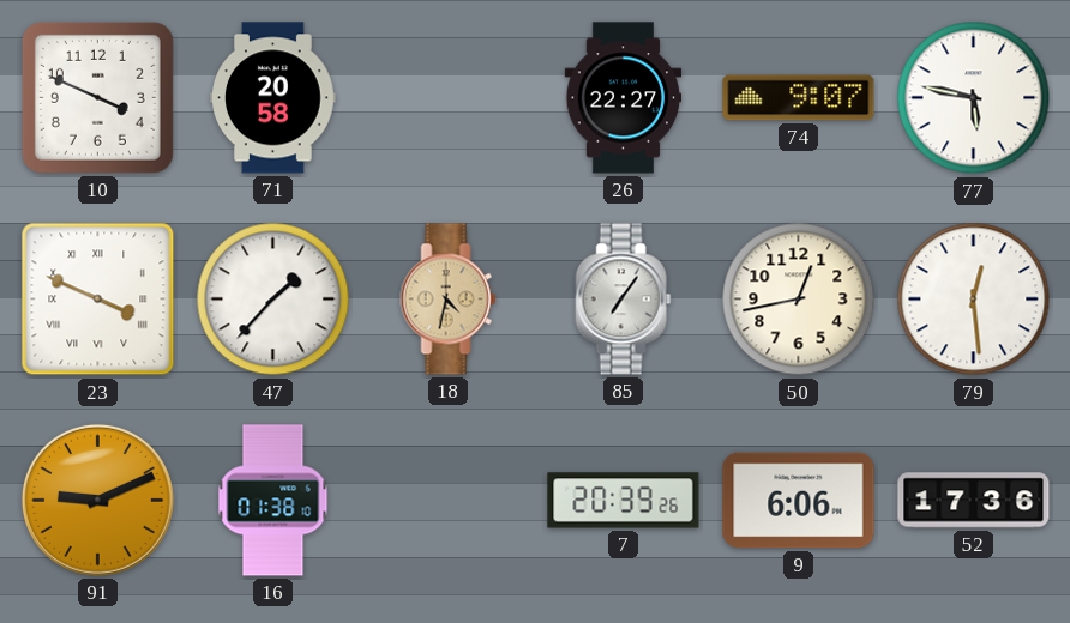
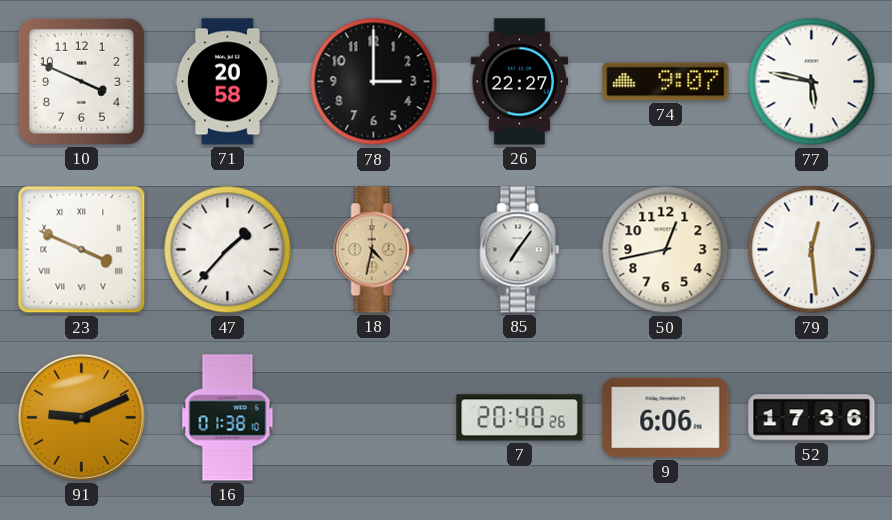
78: none -> 3:00
7: 20:39 -> 20:40
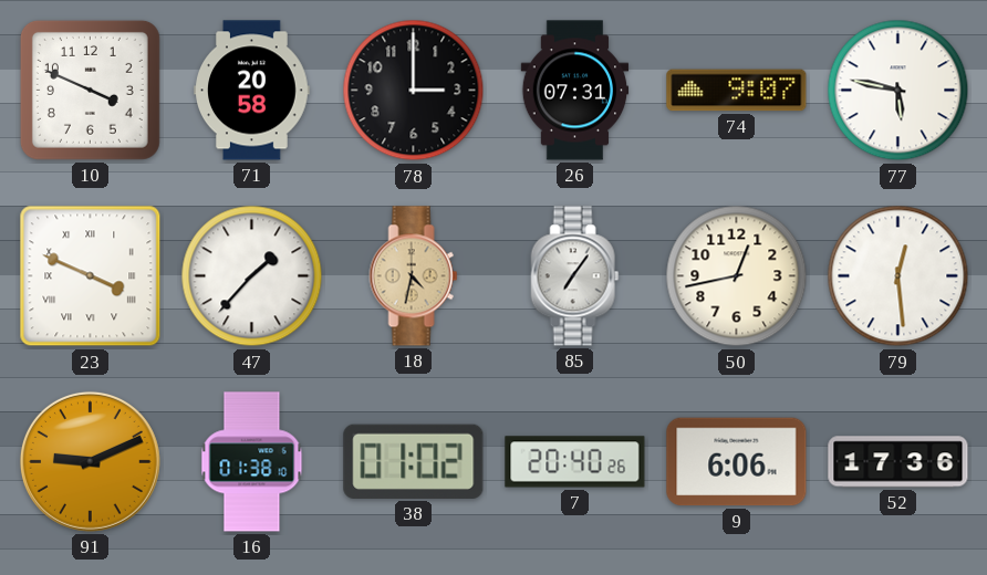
26: 22:27 -> 07:31
38: none -> 01:02
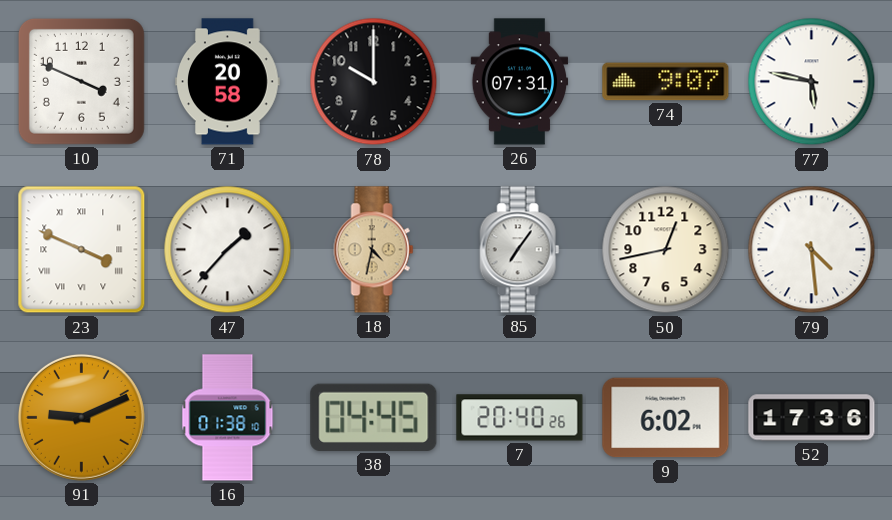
78: 3:00 -> 10:00
79: 12:29 -> 4:29
38: 01:02 -> 04:45
9: 6:06 -> 6:02
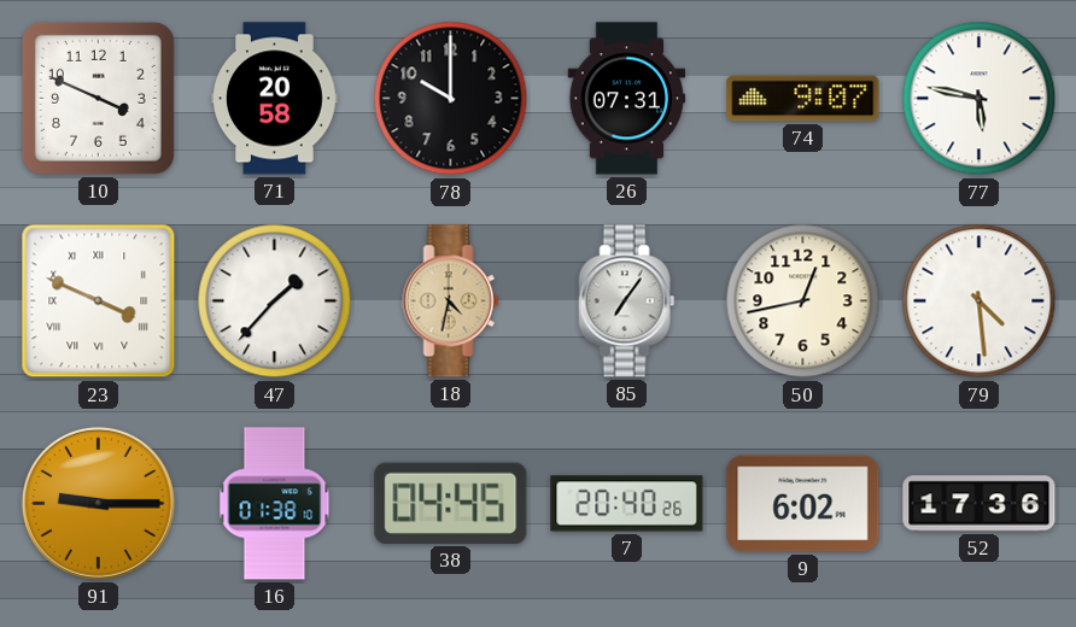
91: 9:11 -> 9:15
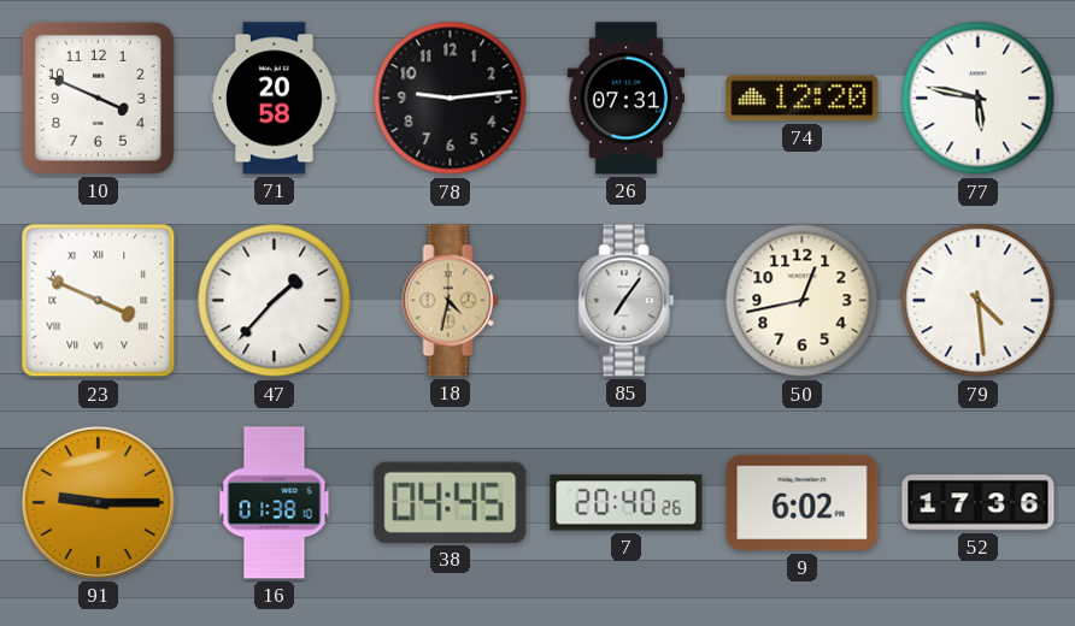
78: 10:00 -> 9:14
74: 9:07 -> 12:20
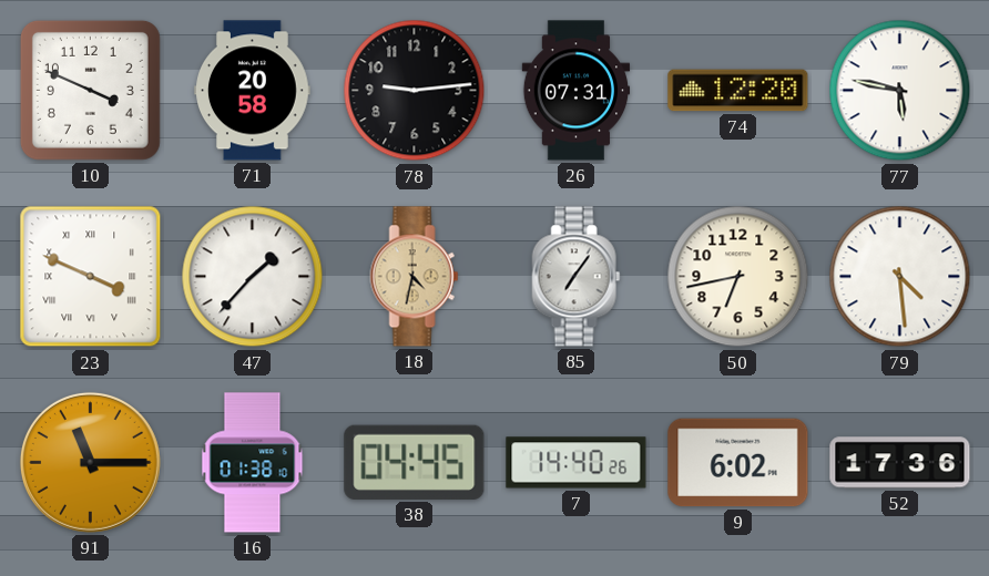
50: 12:43 -> 6:43
91: 9:15 -> 11:15
7: 20:40 -> 14:40
